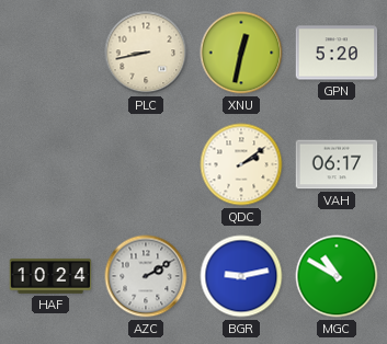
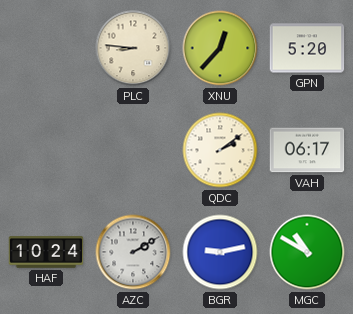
PLC: 8:43 -> 8:46
XNU: 12:32 -> 12:37
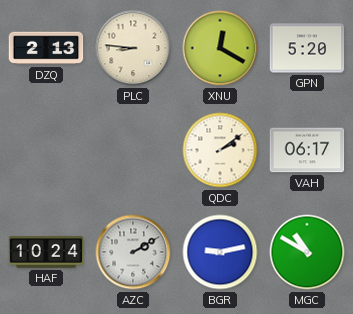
DZQ: none -> 2:13
XNU: 12:37 -> 12:20
